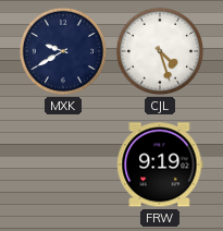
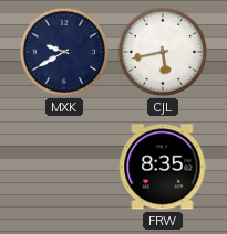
CJL: 4:27 -> 5:43
FRW: 9:19 -> 8:35
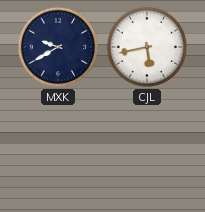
FRW: 8:35 -> none
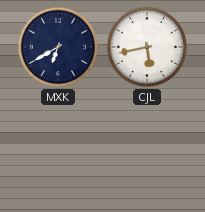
MXK: 9:40 -> 6:40
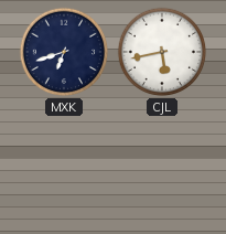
MXK: 6:40 -> 6:42
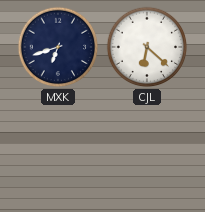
CJL: 5:43 -> 6:22
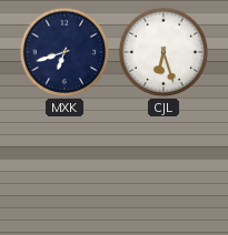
CJL: 6:22 -> 6:27
